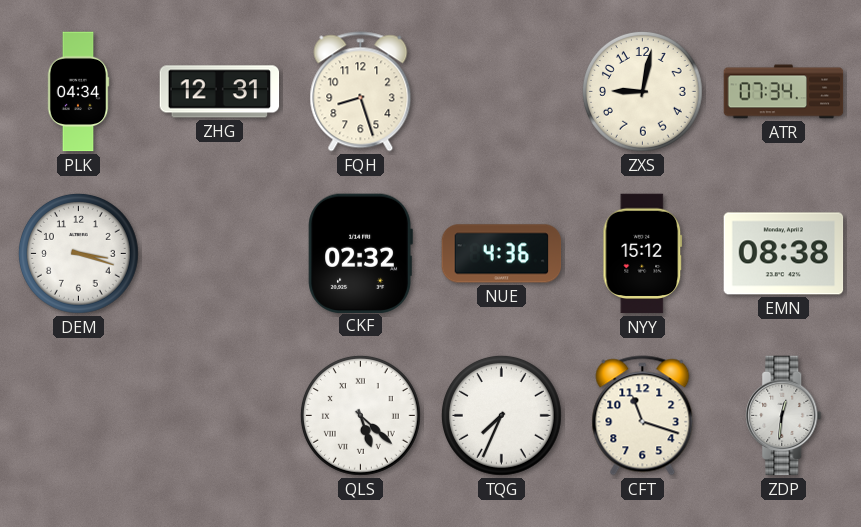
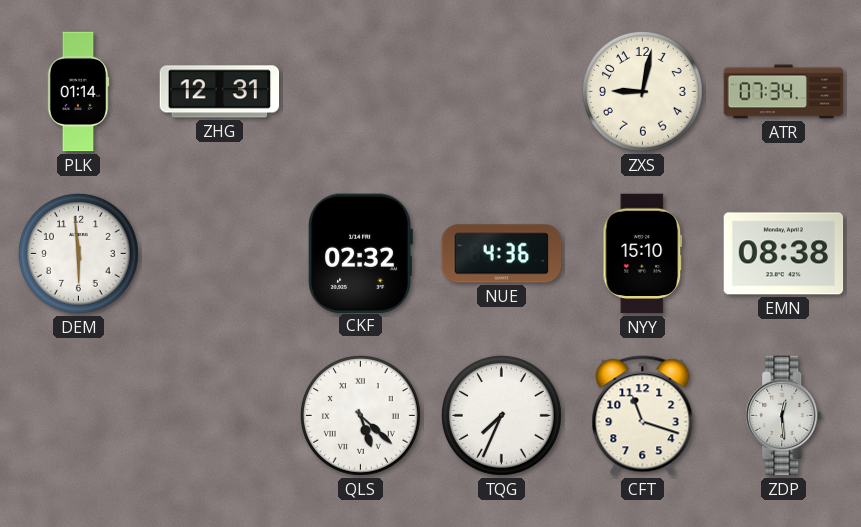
PLK: 04:34 -> 01:14
FQH: 8:27 -> none
DEM: 3:18 -> 5:59
NYY: 15:12 -> 15:10
ZDP: 12:31 -> 12:29
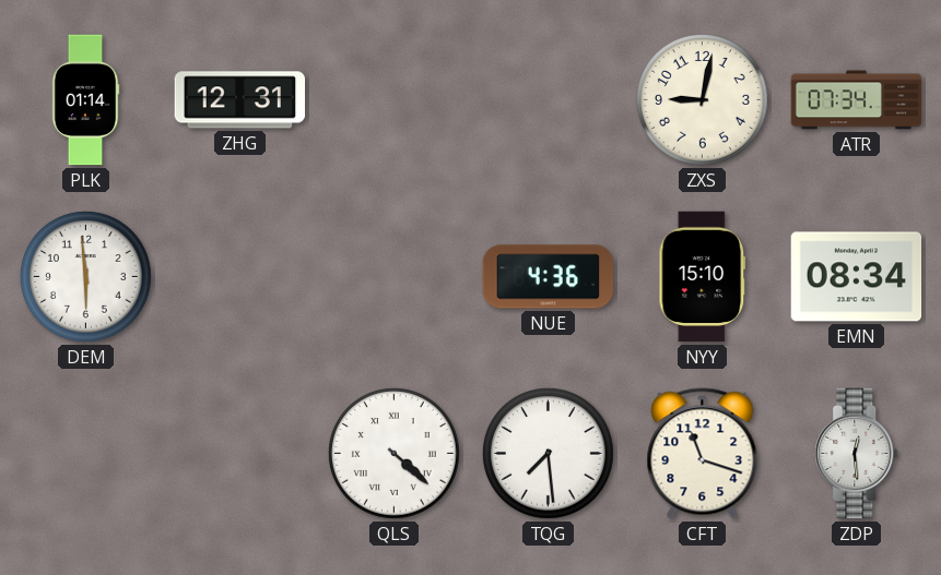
CKF: 02:32 -> none
EMN: 08:38 -> 08:34
QLS: 5:22 -> 4:22
TQG: 7:34 -> 7:29
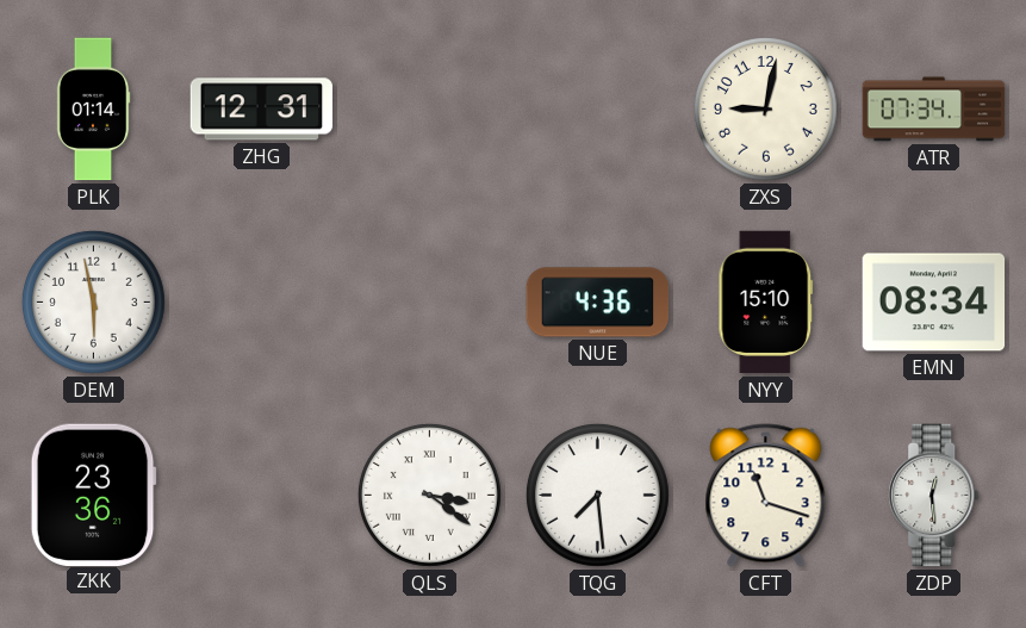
DEM: 5:59 -> 5:58
ZKK: none -> 23:36
QLS: 4:22 -> 3:21
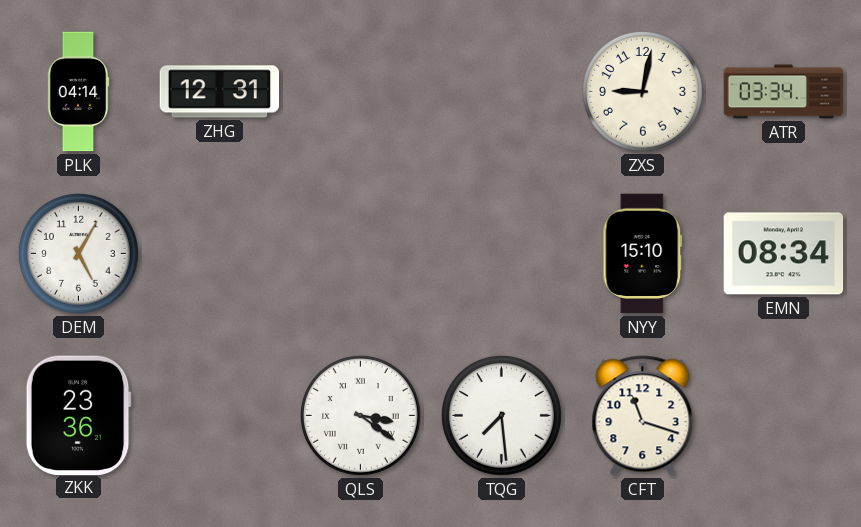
PLK: 01:14 -> 04:14
ATR: 07:34 -> 03:34
DEM: 5:58 -> 5:05
NUE: 4:36 -> none
ZDP: 12:29 -> none
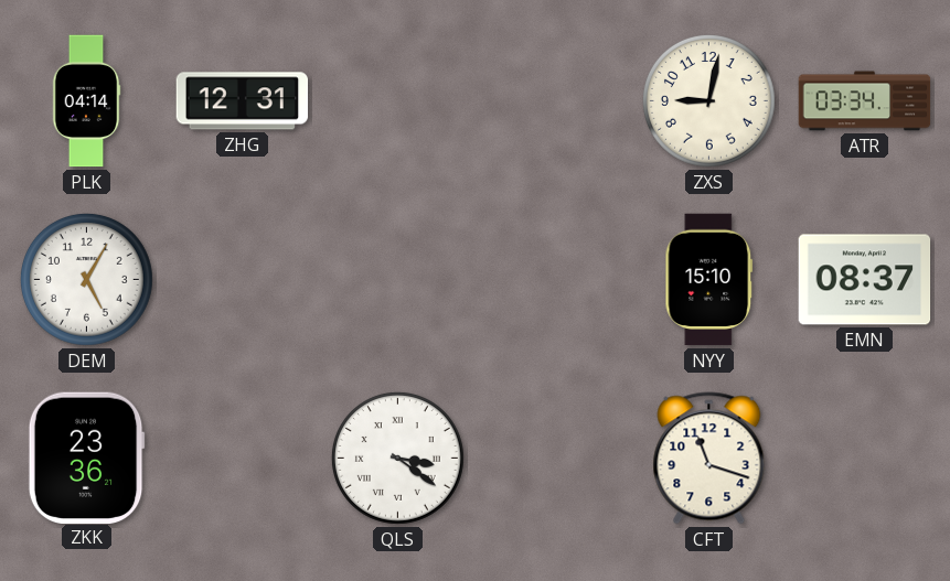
EMN: 08:34 -> 08:37
TQG: 7:29 -> none
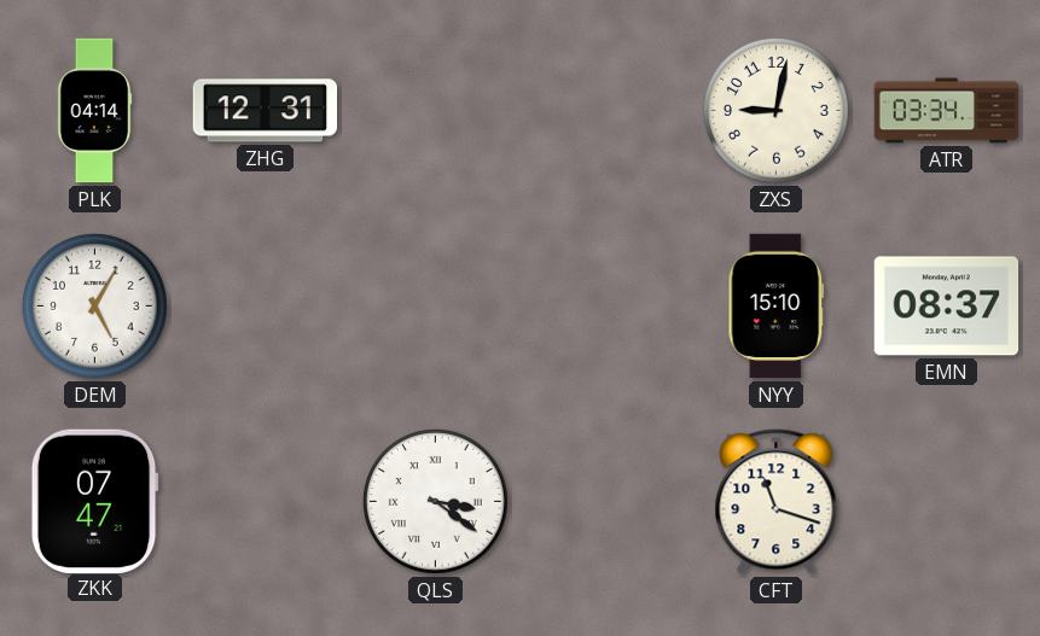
ZKK: 23:36 -> 07:47
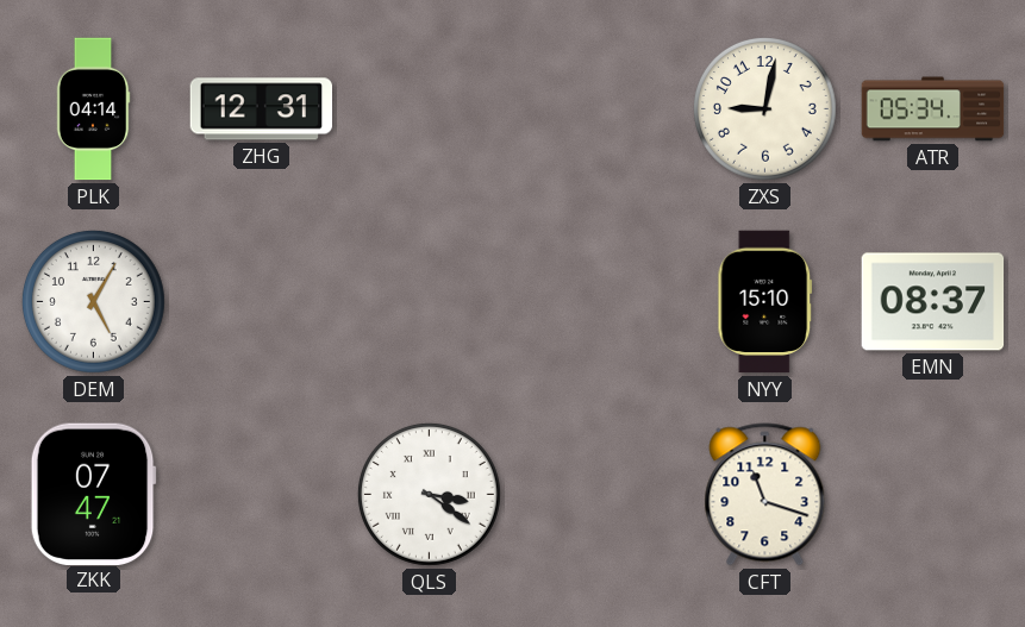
ATR: 03:34 -> 05:34
